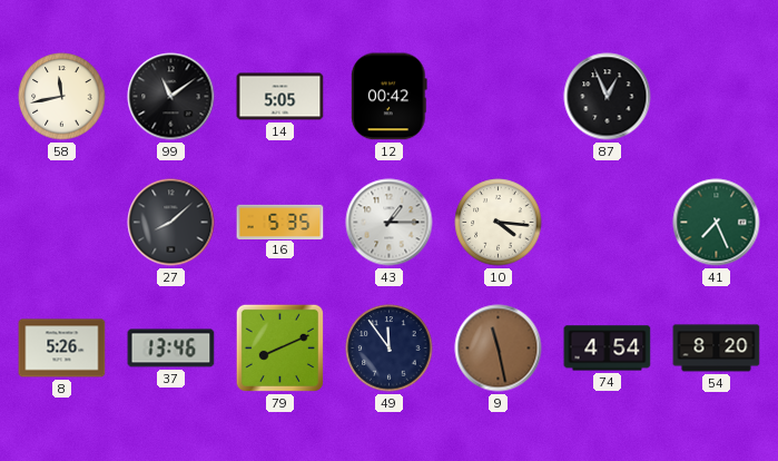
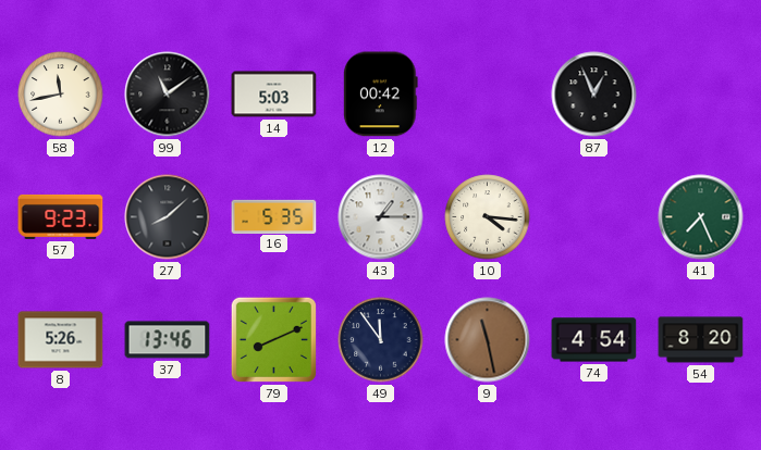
14: 5:05 -> 5:03
57: none -> 9:23
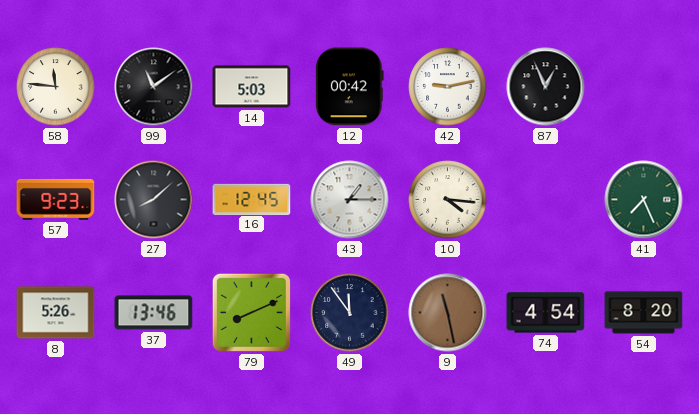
58: 11:43 -> 11:46
42: none -> 9:13
16: 5:35 -> 12:45
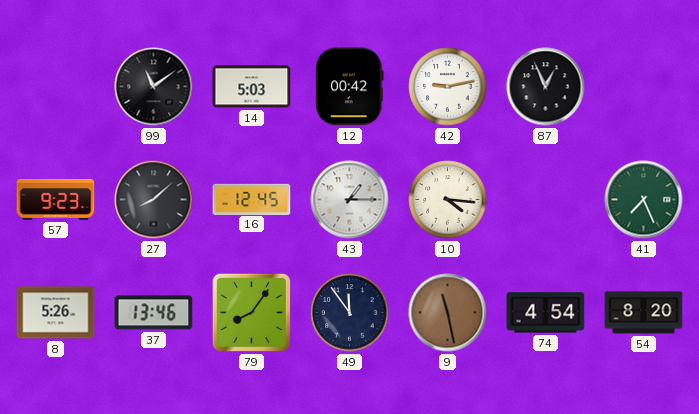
58: 11:46 -> none
79: 8:11 -> 8:06
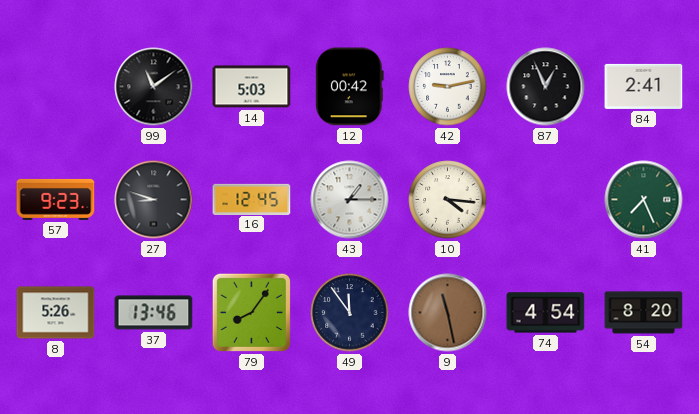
84: none -> 2:41
27: 8:08 -> 8:48
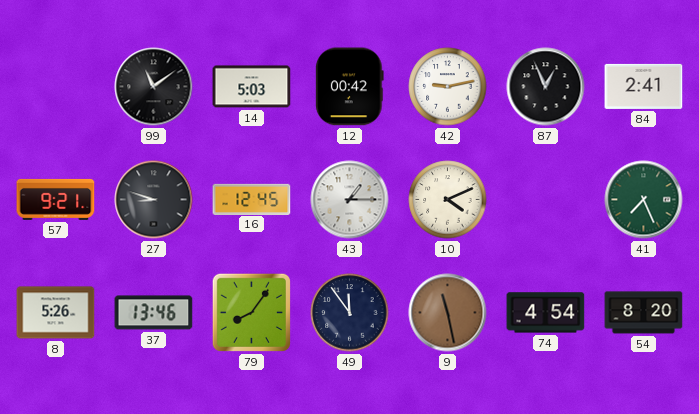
57: 9:23 -> 9:21
10: 4:16 -> 4:11
